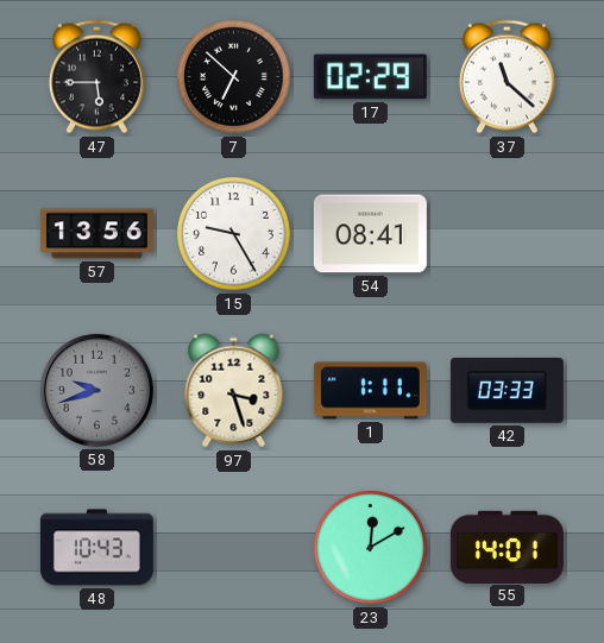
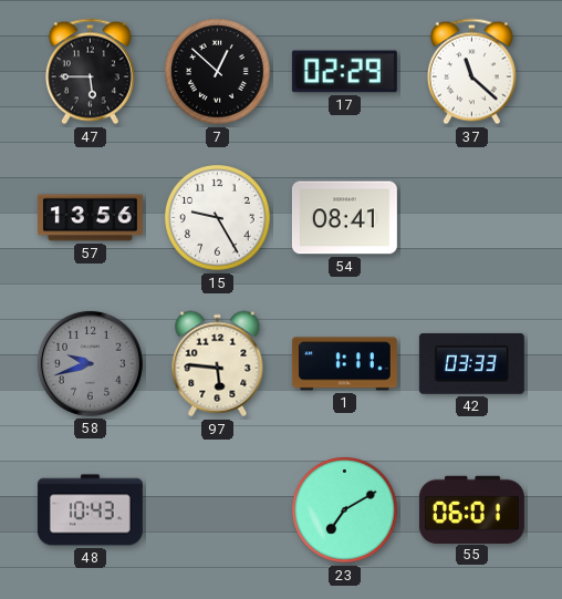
7: 6:52 -> 12:52
97: 3:27 -> 5:46
23: 12:10 -> 7:10
55: 14:01 -> 06:01
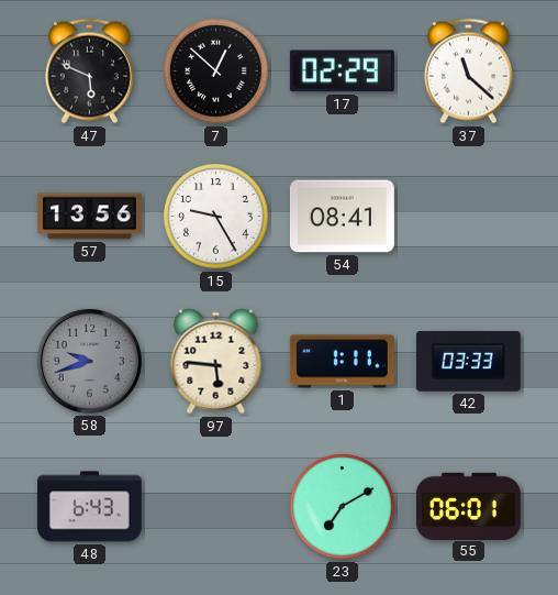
47: 5:45 -> 5:49
48: 10:43 -> 6:43
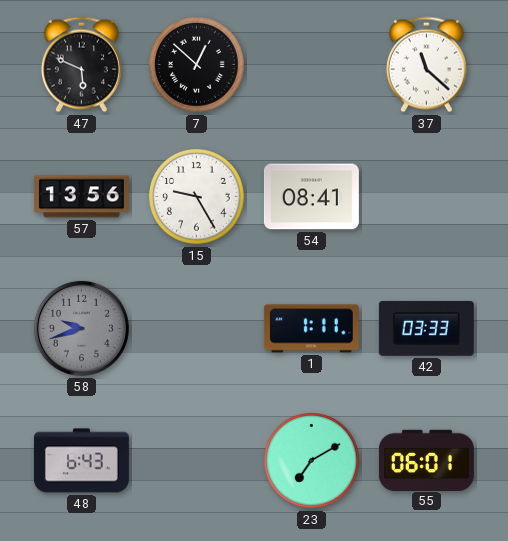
17: 02:29 -> none
97: 5:46 -> none
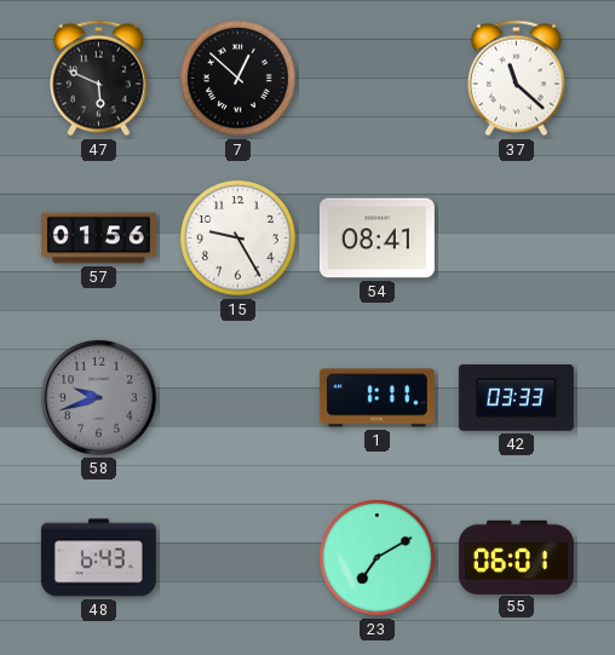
57: 13:56 -> 01:56
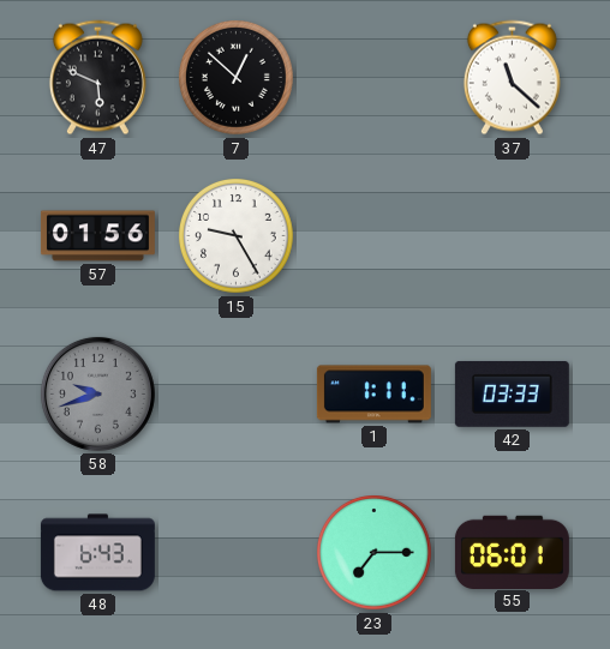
54: 08:41 -> none
23: 7:10 -> 7:15
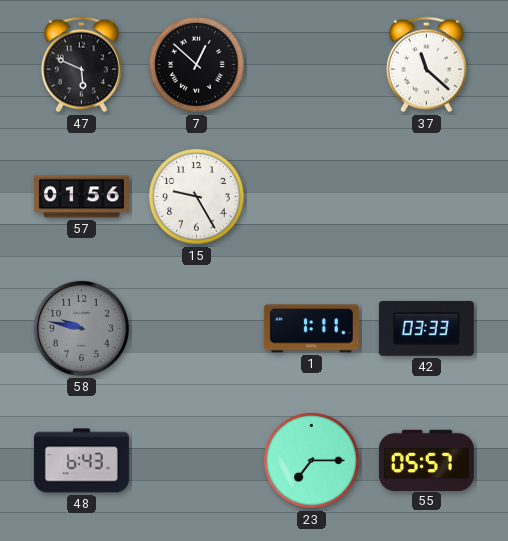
58: 9:42 -> 9:47
55: 06:01 -> 05:57
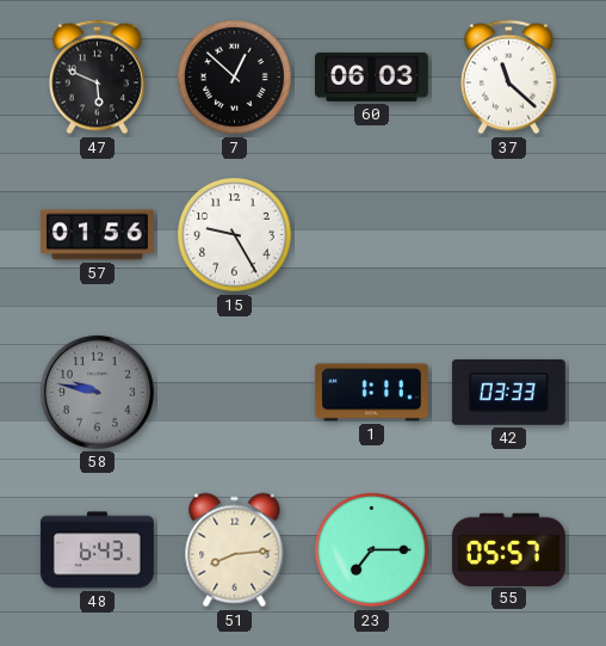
60: none -> 06:03
51: none -> 8:14
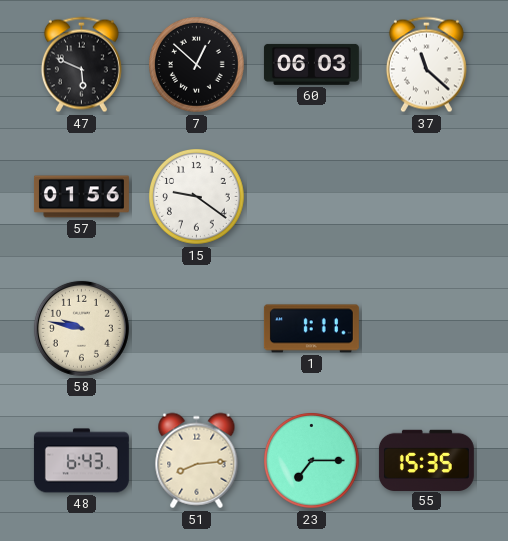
15: 9:25 -> 9:21
58 dial: grey -> cream
42: 03:33 -> none
55: 05:57 -> 15:35
